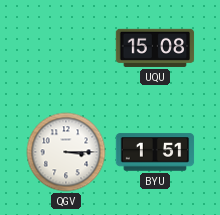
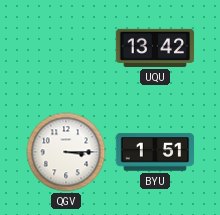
UQU: 15:08 -> 13:42
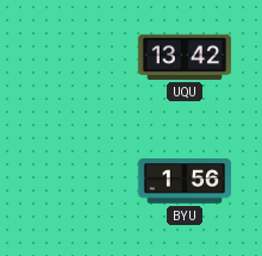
QGV: 3:15 -> none
BYU: 1:51 -> 1:56
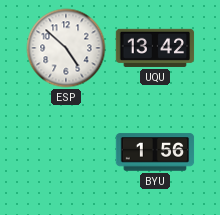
ESP: none -> 4:52
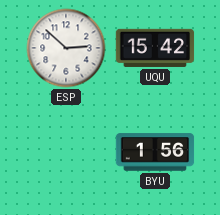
ESP: 4:52 -> 2:52
UQU: 13:42 -> 15:42
